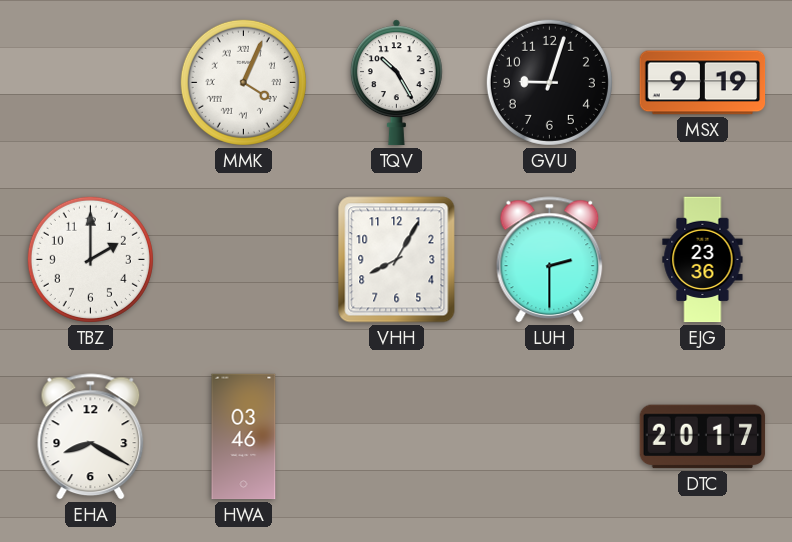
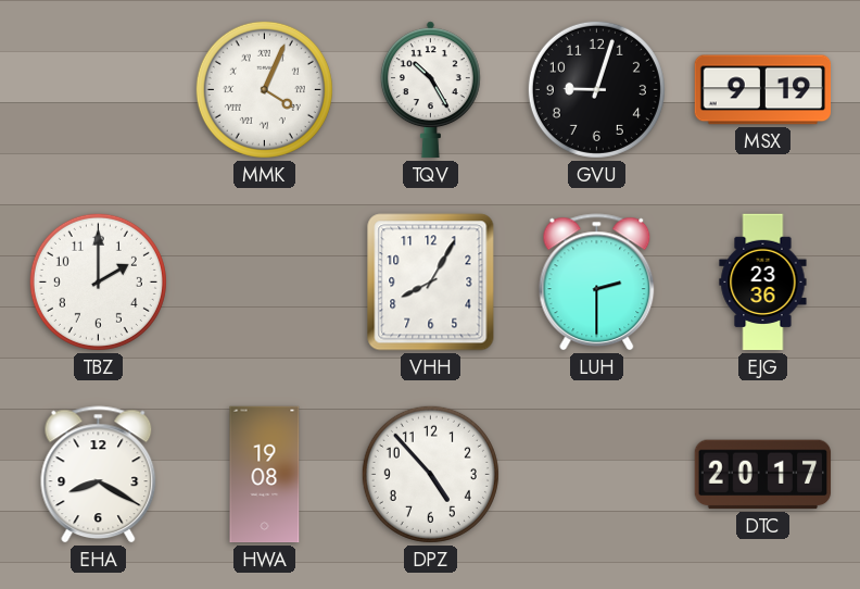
HWA: 03:46 -> 19:08
DPZ: none -> 4:53
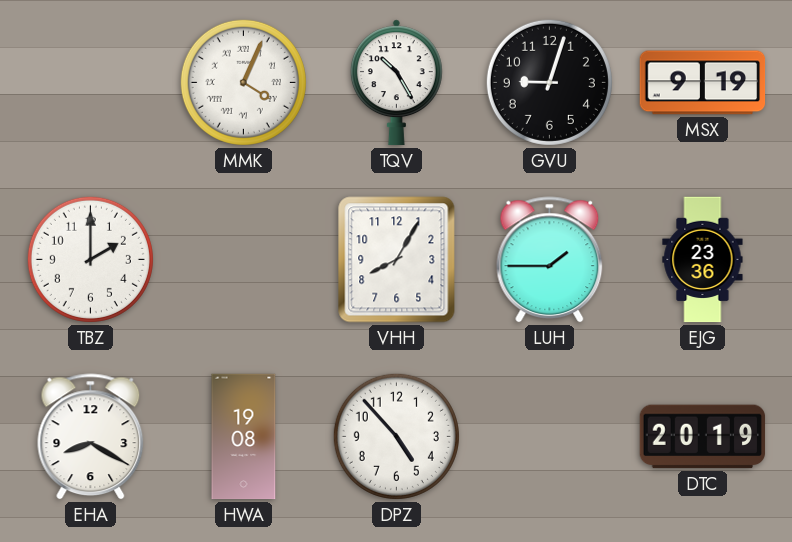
LUH: 2:30 -> 1:45
DTC: 20:17 -> 20:19
